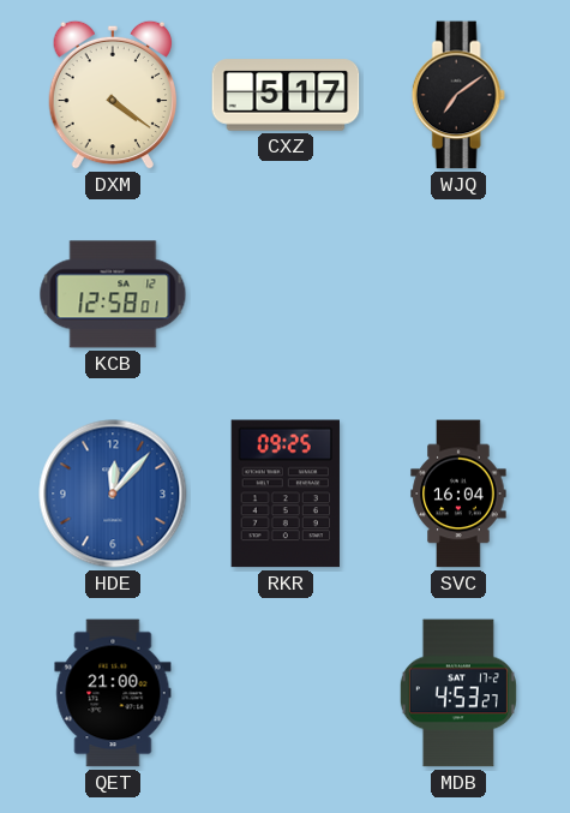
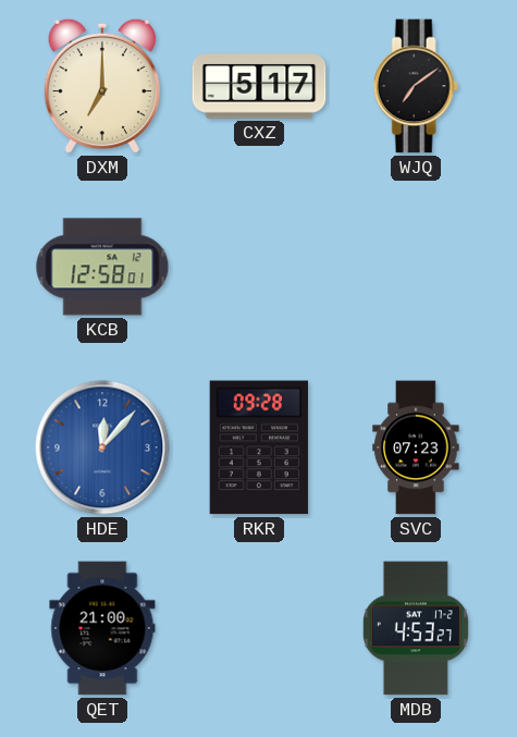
DXM: 4:21 -> 7:00
RKR: 09:25 -> 09:28
SVC: 16:04 -> 07:23
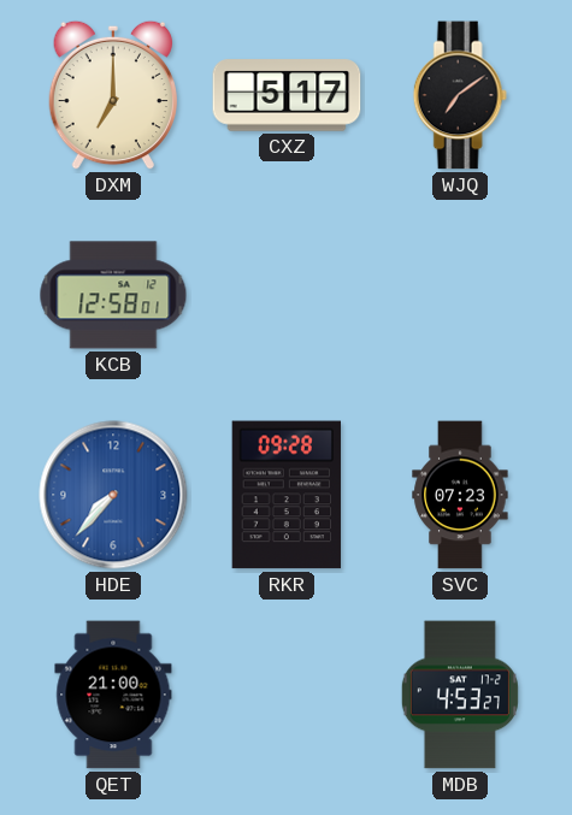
HDE: 12:07 -> 7:37
